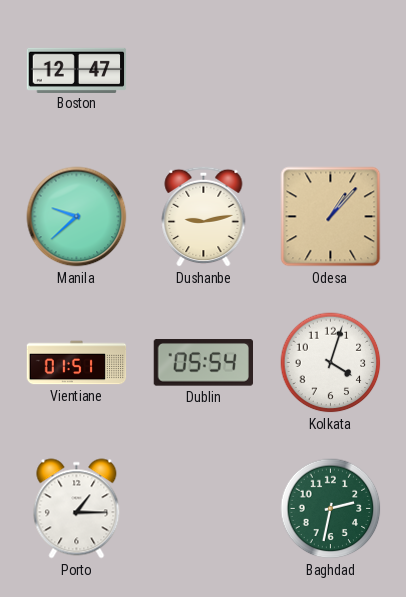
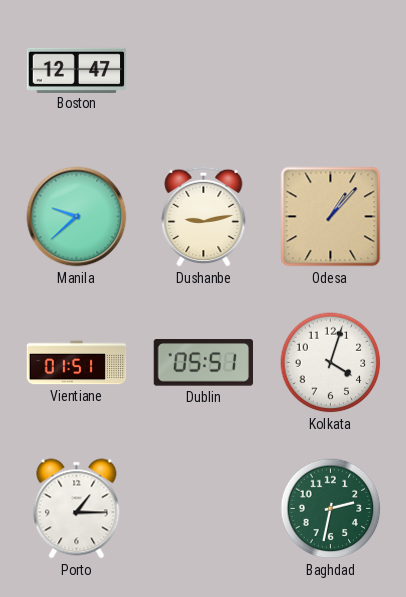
Dublin: 05:54 -> 05:51
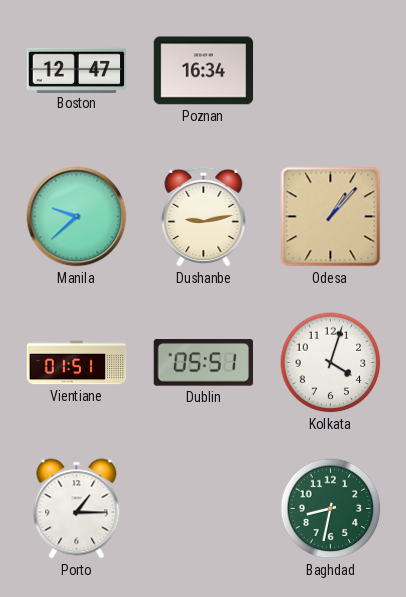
Poznan: none -> 16:34
Baghdad: 2:32 -> 8:32
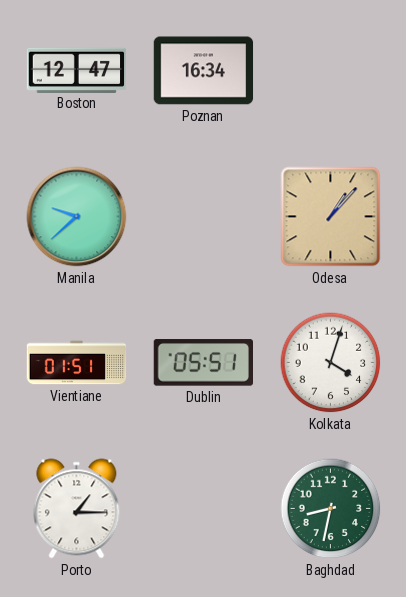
Dushanbe: 9:13 -> none
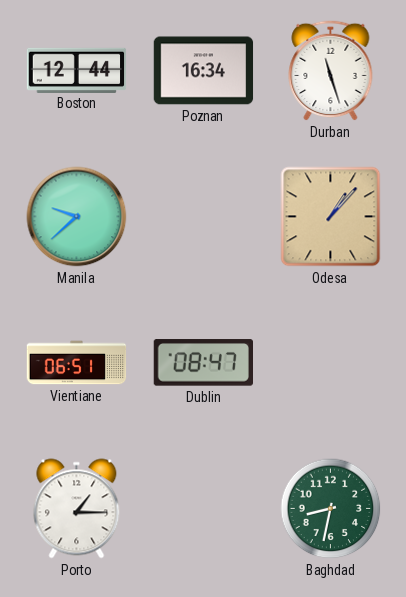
Boston: 12:47 -> 12:44
Durban: none -> 11:27
Vientiane: 01:51 -> 06:51
Dublin: 05:51 -> 08:47
Kolkata: 4:03 -> none
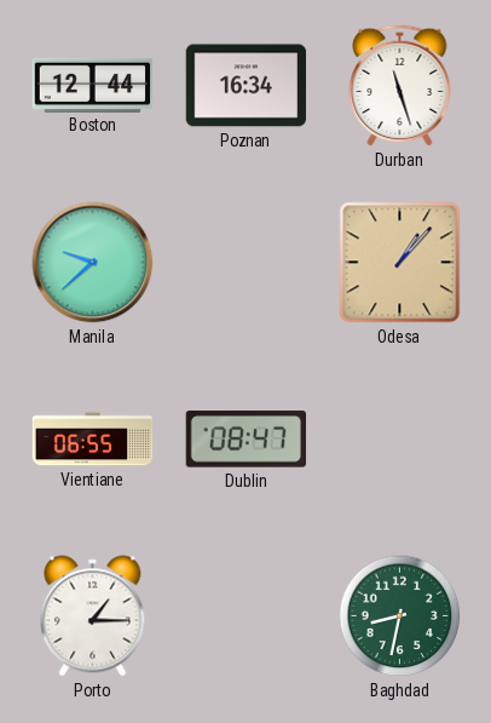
Vientiane: 06:51 -> 06:55
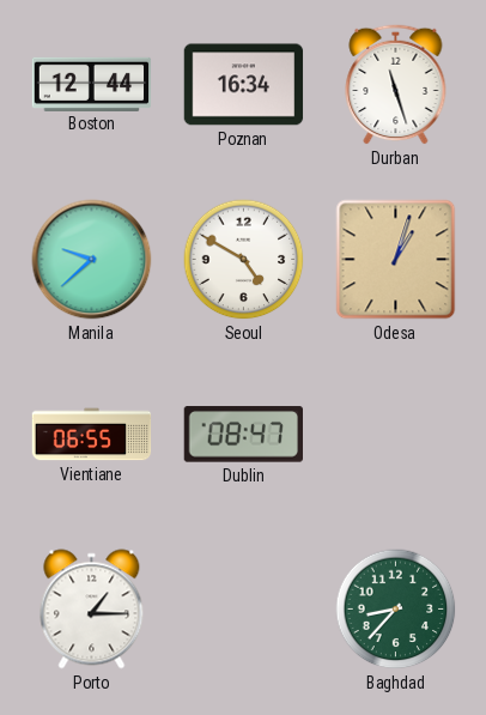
Seoul: none -> 4:50
Odesa: 1:07 -> 1:03
Baghdad: 8:32 -> 8:37
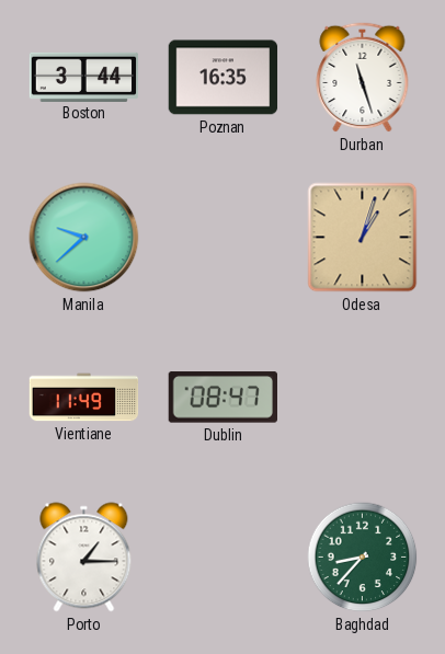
Boston: 12:44 -> 3:44
Poznan: 16:34 -> 16:35
Seoul: 4:50 -> none
Vientiane: 06:55 -> 11:49
